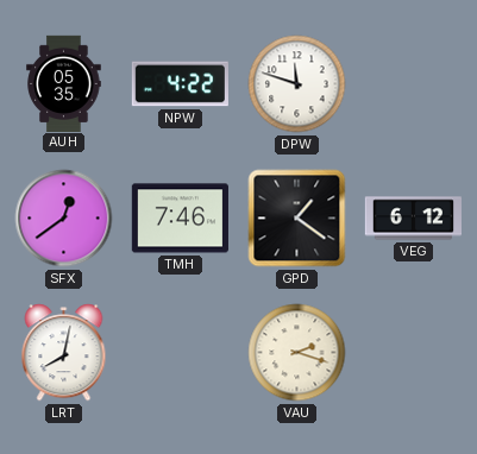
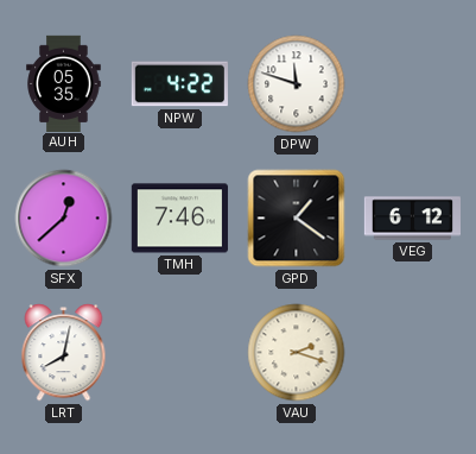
SFX: 12:39 -> 12:38
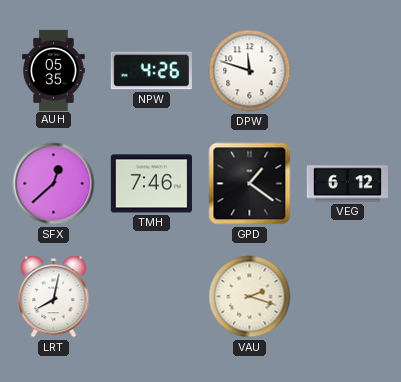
NPW: 4:22 -> 4:26
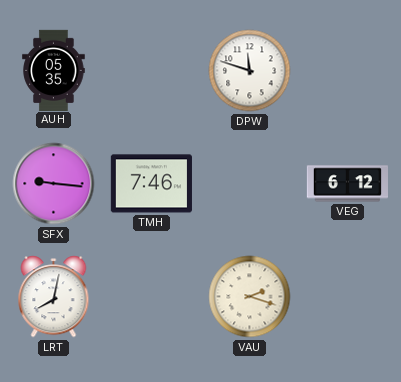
NPW: 4:26 -> none
SFX: 12:38 -> 9:16
GPD: 1:21 -> none
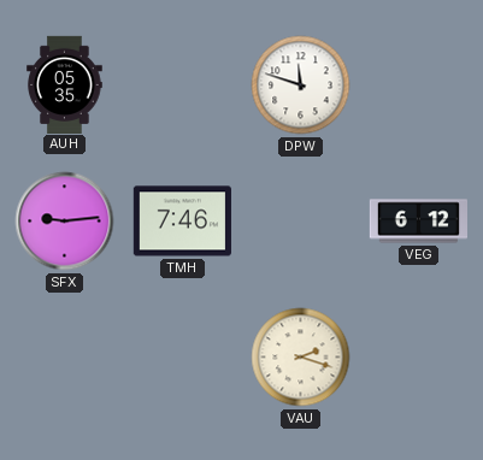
SFX: 9:16 -> 9:14
LRT: 8:02 -> none
